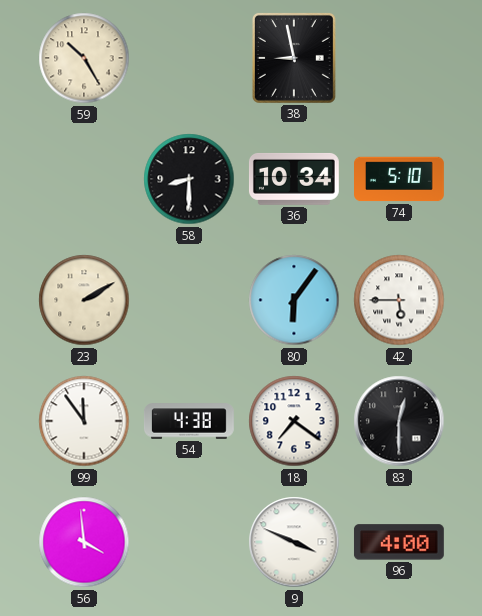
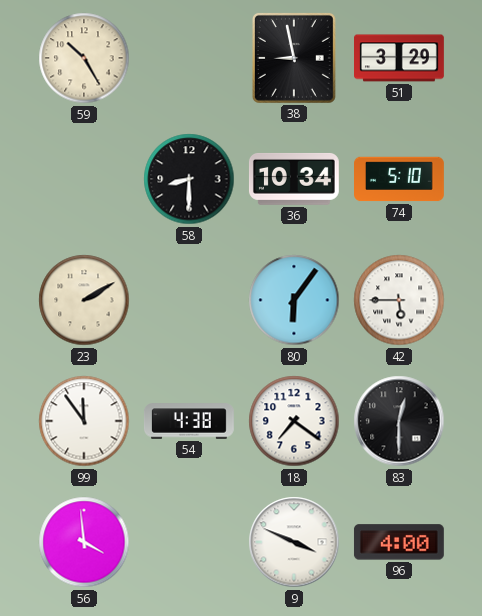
51: none -> 3:29
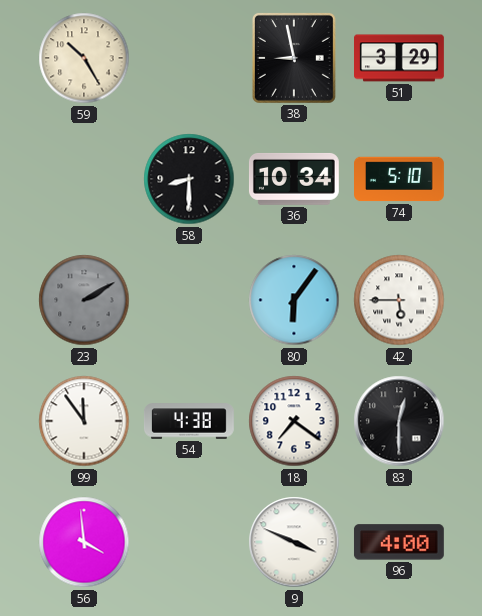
23 dial: cream -> grey
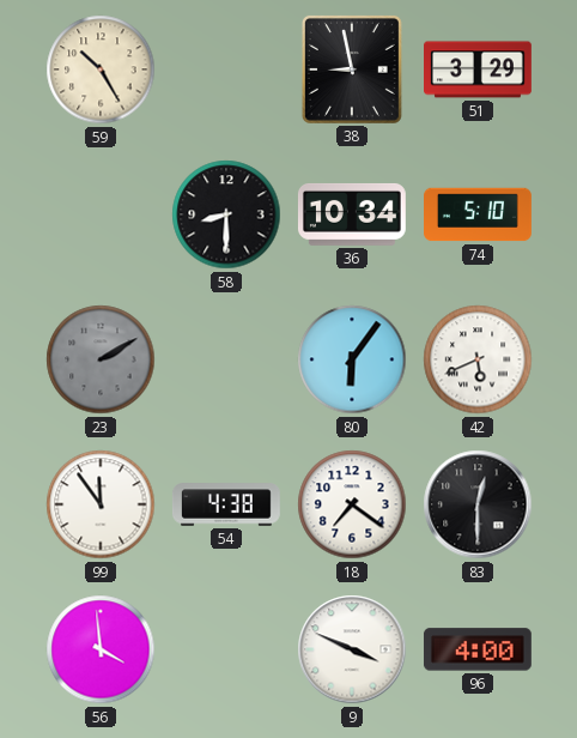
42: 5:45 -> 5:41
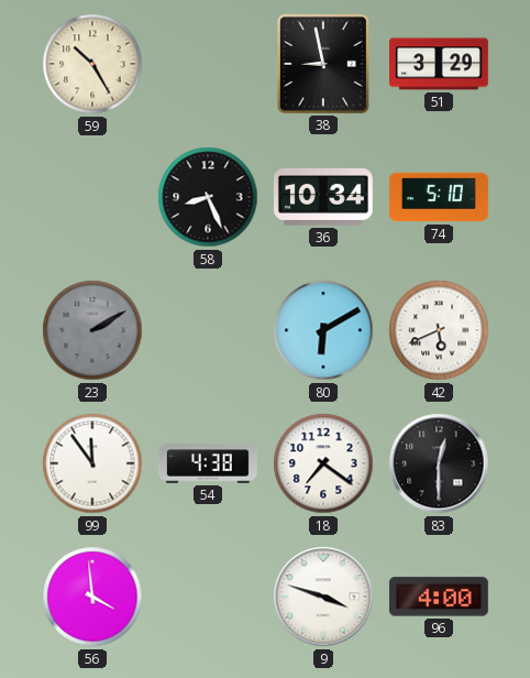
58: 8:30 -> 8:26
80: 6:06 -> 6:10
9: 3:49 -> 3:48
